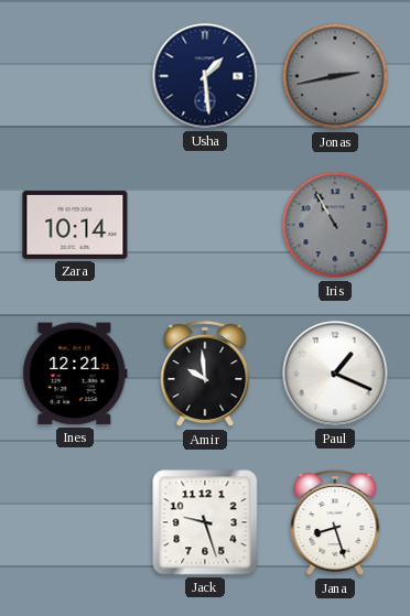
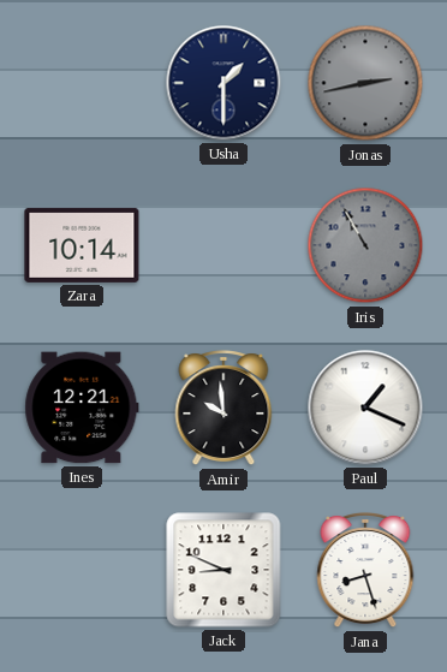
Usha: 1:29 -> 1:30
Jack: 9:27 -> 8:49
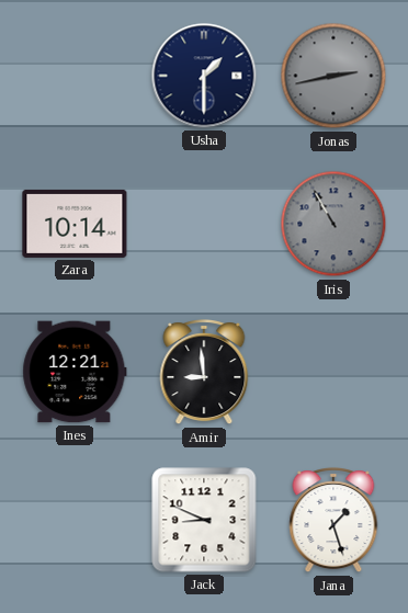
Amir: 9:59 -> 8:59
Paul: 1:19 -> none
Jana: 8:27 -> 1:27
